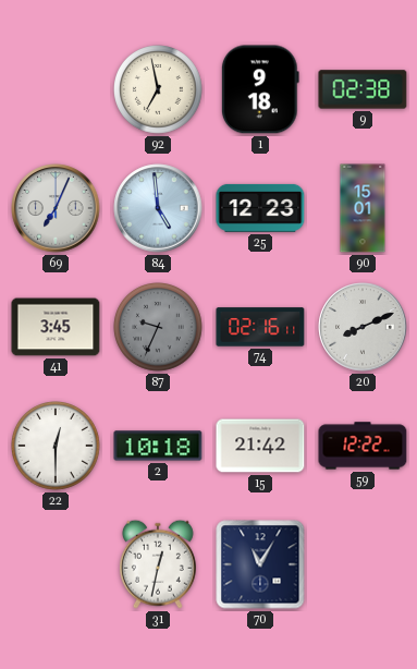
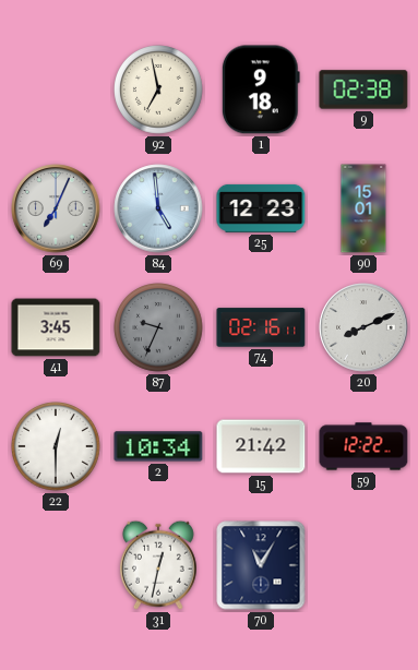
2: 10:18 -> 10:34
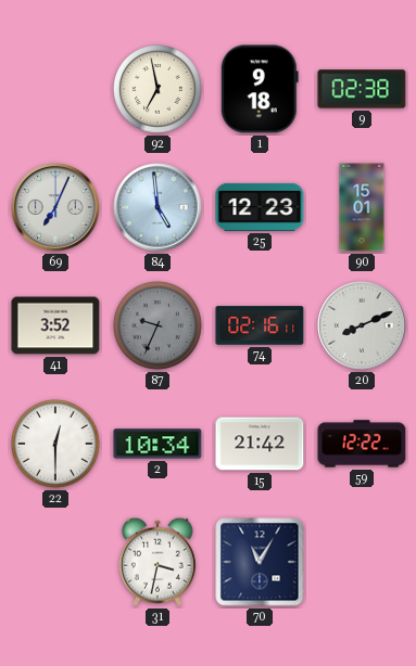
41: 3:45 -> 3:52
31: 12:32 -> 3:32
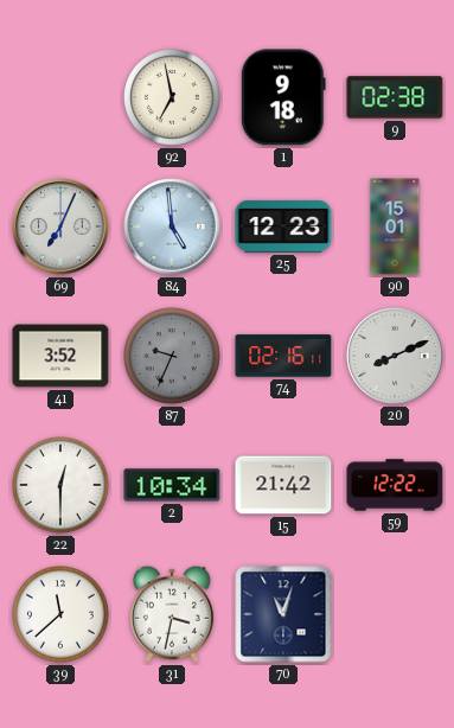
39: none -> 11:38
70: 11:05 -> 11:03
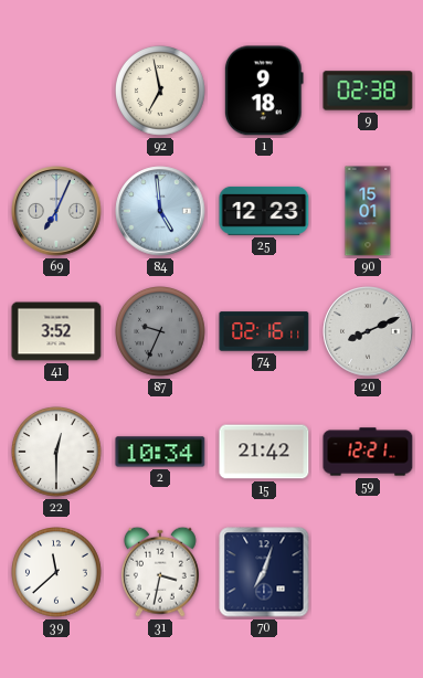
59: 12:22 -> 12:21
70: 11:03 -> 7:03
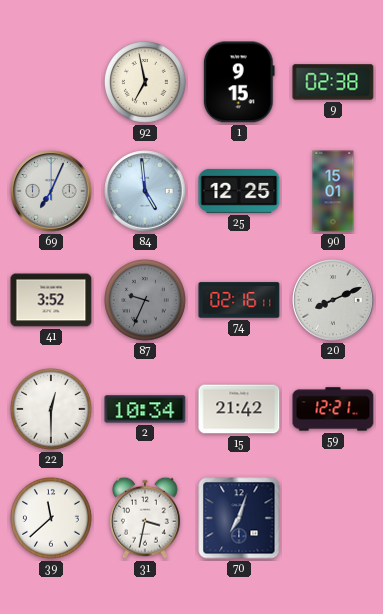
1: 9:18 -> 9:15
25: 12:23 -> 12:25
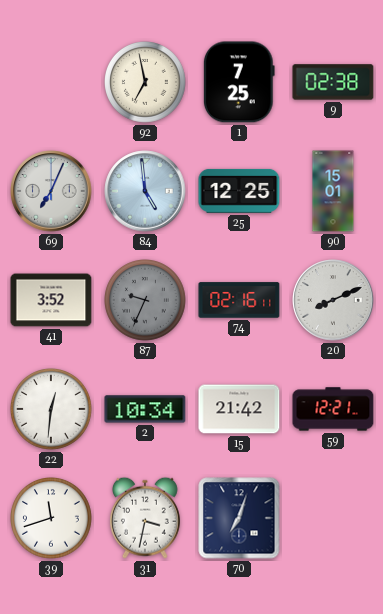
1: 9:15 -> 7:25
22: 12:30 -> 12:31
39: 11:38 -> 11:42
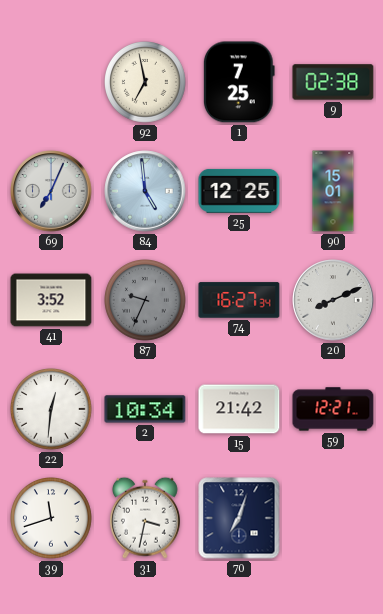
74: 02:16 -> 16:27
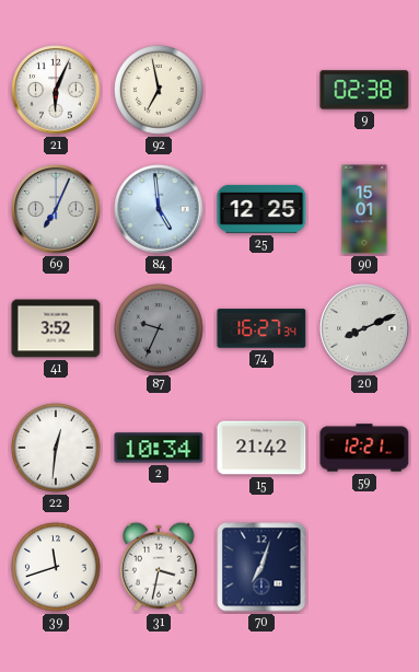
21: none -> 6:04
1: 7:25 -> none
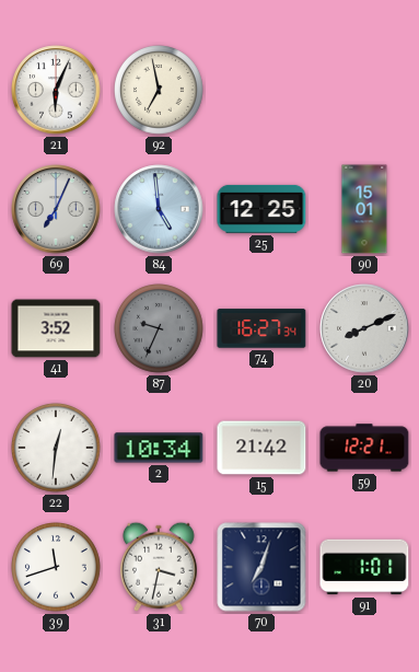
9: 02:38 -> none
91: none -> 1:01
